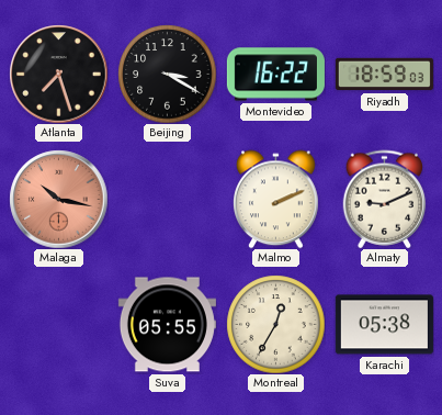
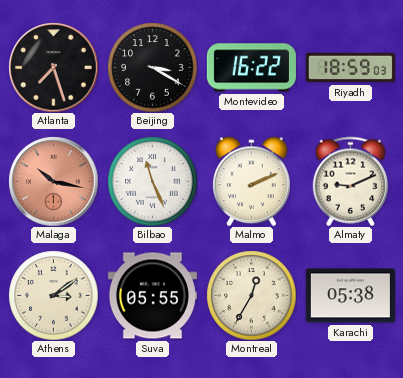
Bilbao: none -> 11:26
Athens: none -> 3:09
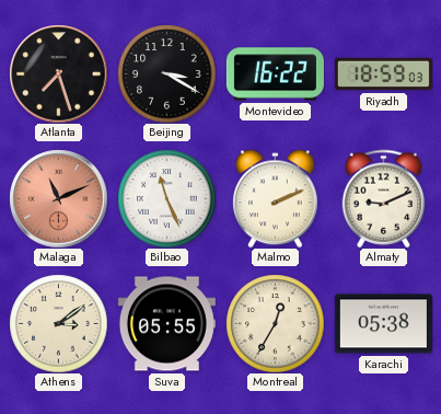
Malaga: 10:17 -> 11:11
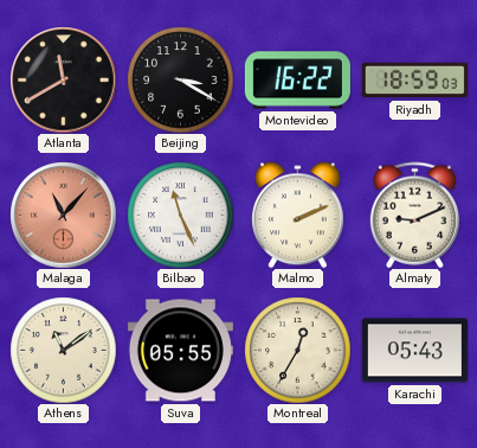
Atlanta: 7:27 -> 11:40
Malaga: 11:11 -> 11:07
Athens: 3:09 -> 11:09
Karachi: 05:38 -> 05:43
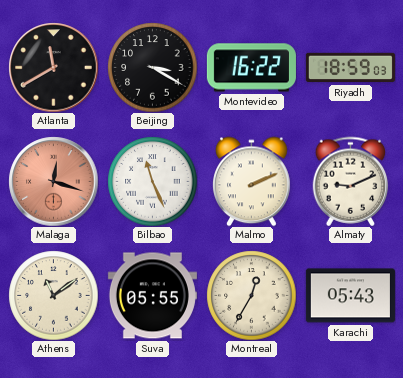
Malaga: 11:07 -> 12:18
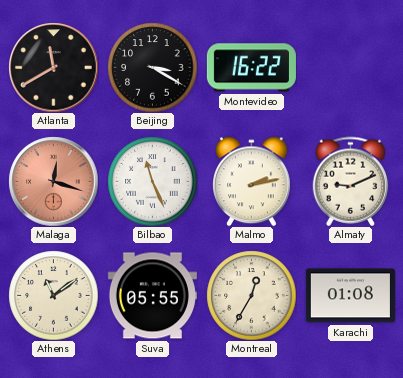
Riyadh: 18:59 -> none
Malmo: 2:11 -> 2:13
Karachi: 05:43 -> 01:08
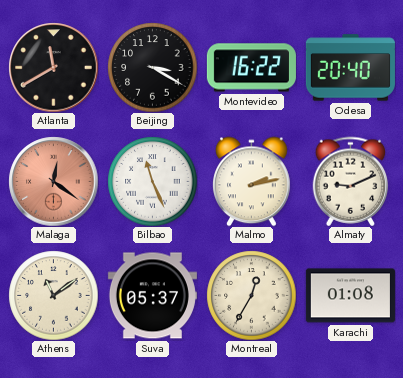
Odesa: none -> 20:40
Malaga: 12:18 -> 12:21
Suva: 05:55 -> 05:37
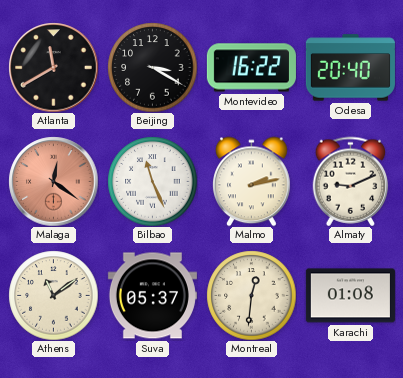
Montreal: 12:35 -> 12:31
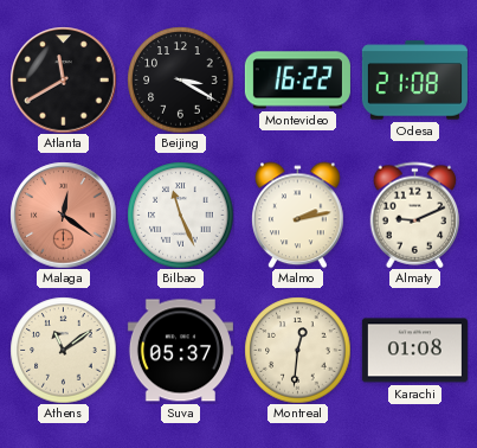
Odesa: 20:40 -> 21:08
